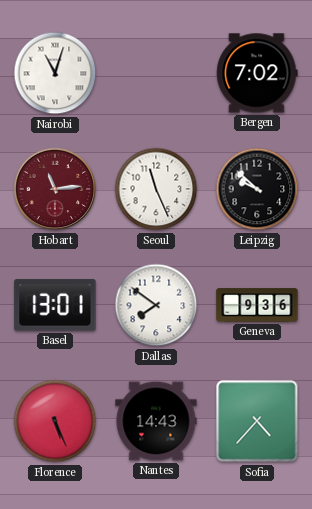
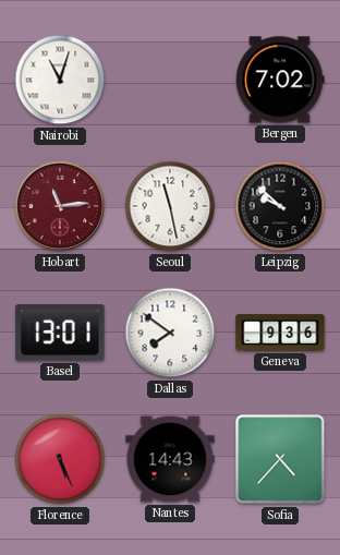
Seoul: 11:26 -> 11:28
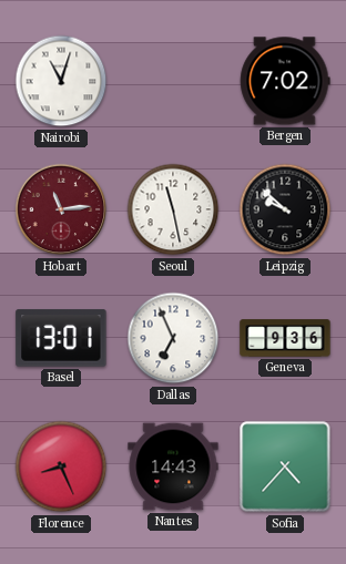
Dallas: 7:51 -> 6:56
Florence: 5:26 -> 8:26
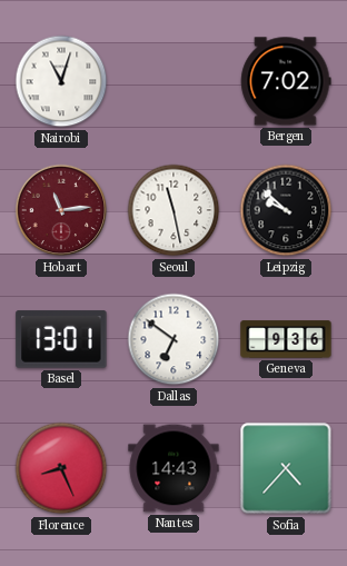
Dallas: 6:56 -> 6:51
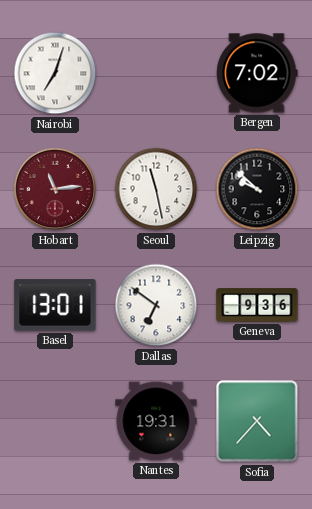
Nairobi: 11:03 -> 7:03
Florence: 8:26 -> none
Nantes: 14:43 -> 19:31
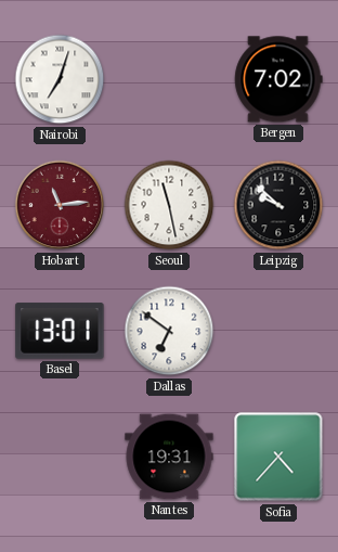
Geneva: 9:36 -> none
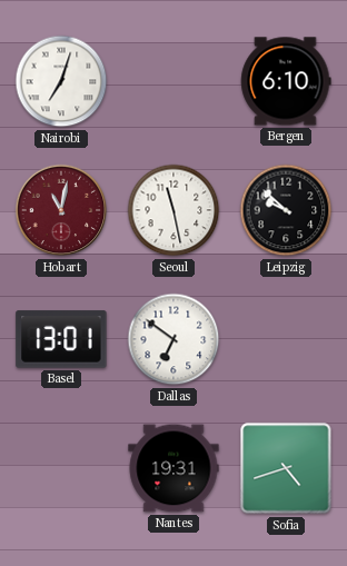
Bergen: 7:02 -> 6:10
Hobart: 11:14 -> 11:02
Sofia: 4:37 -> 4:42
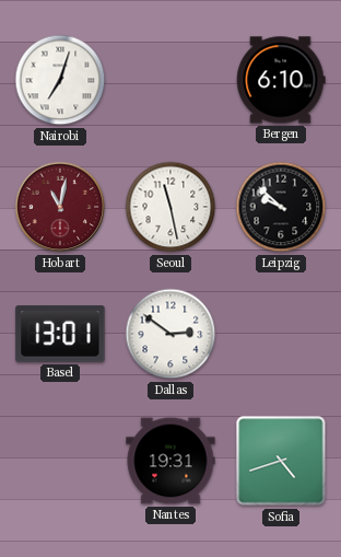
Dallas: 6:51 -> 2:51
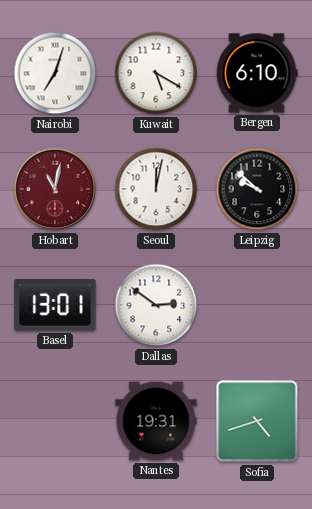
Kuwait: none -> 5:20
Seoul: 11:28 -> 12:02
